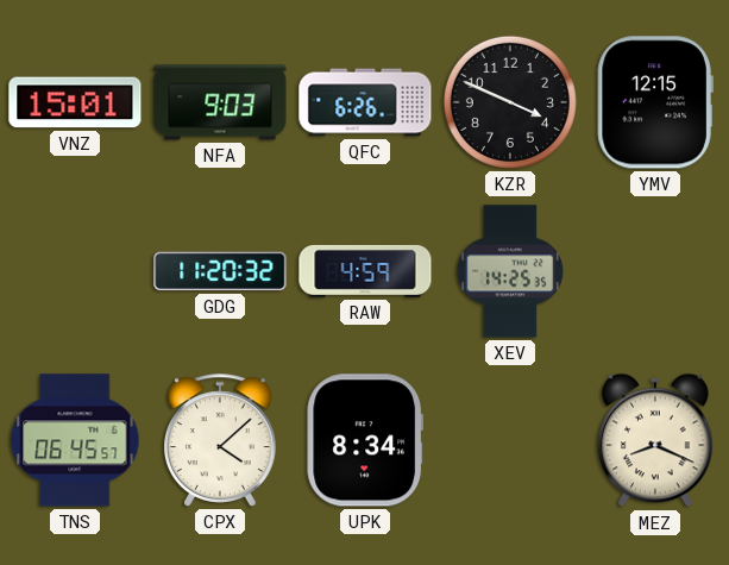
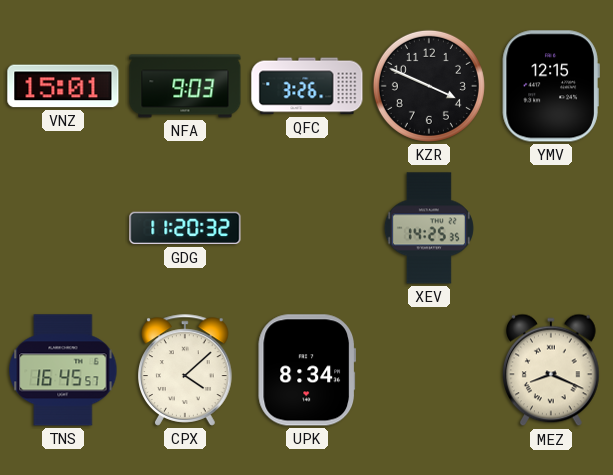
QFC: 6:26 -> 3:26
RAW: 4:59 -> none
TNS: 06:45 -> 16:45
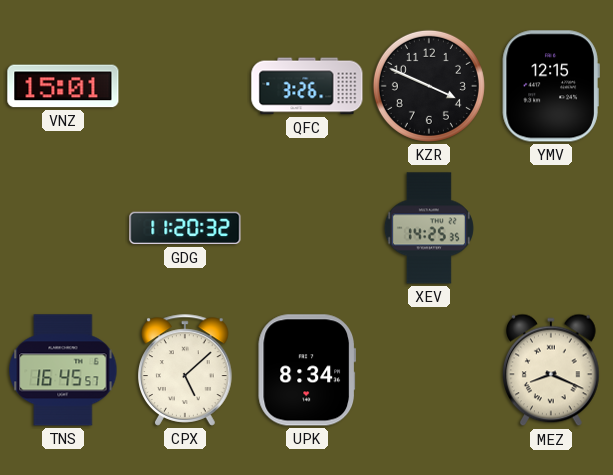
NFA: 9:03 -> none
CPX: 4:08 -> 5:08
